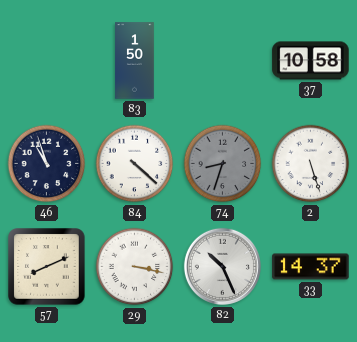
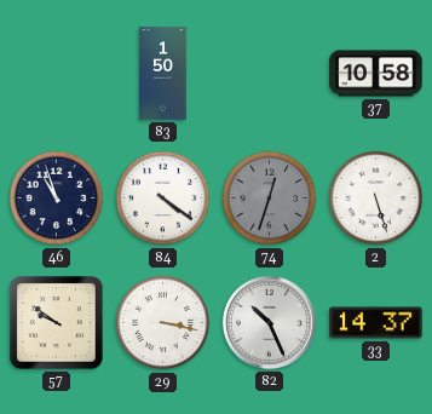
84: 4:22 -> 4:21
74: 8:33 -> 12:33
57: 8:11 -> 9:51
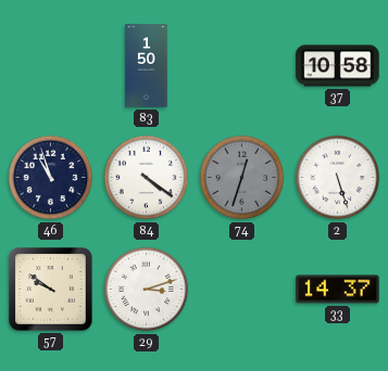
29: 3:17 -> 3:12
82: 10:26 -> none
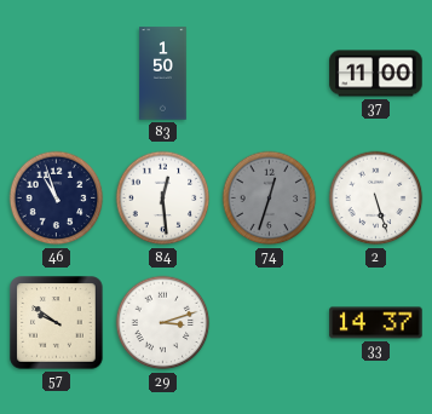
37: 10:58 -> 11:00
84: 4:21 -> 12:29
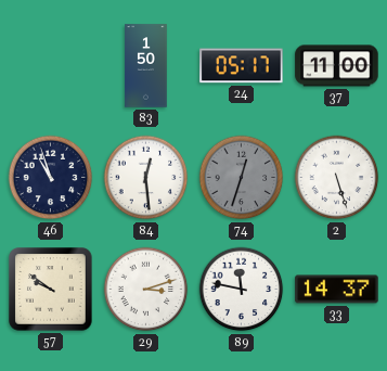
24: none -> 05:17
89: none -> 11:47
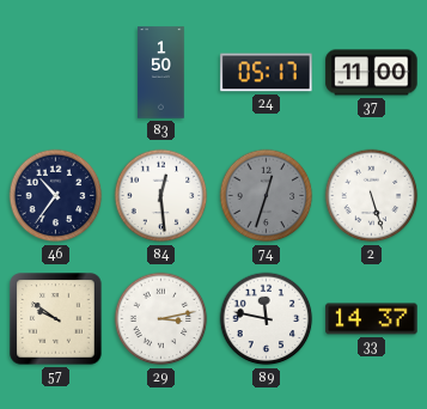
46: 10:57 -> 10:36
29: 3:12 -> 3:13
